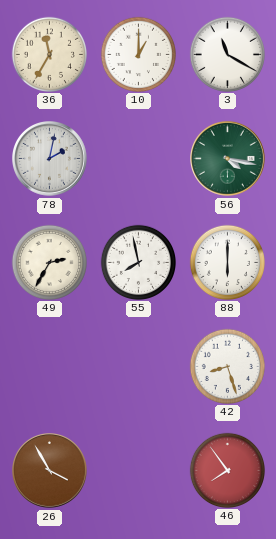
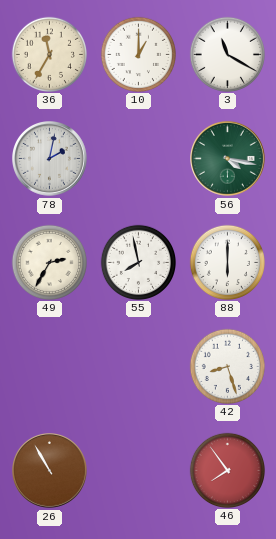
26: 3:55 -> 10:55
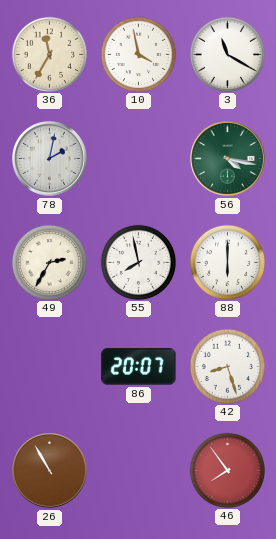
10: 1:00 -> 3:58
86: none -> 20:07
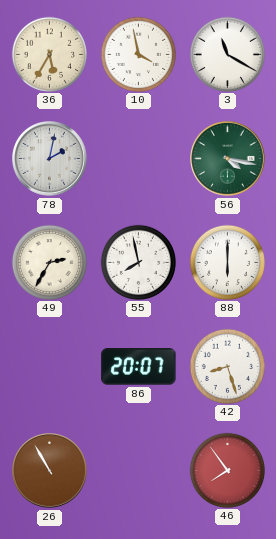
36: 11:35 -> 5:35
